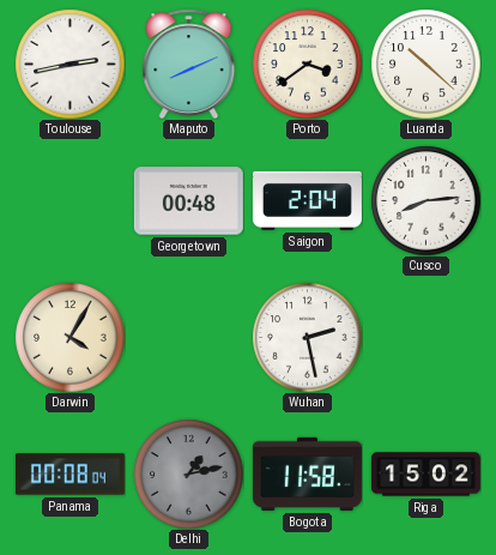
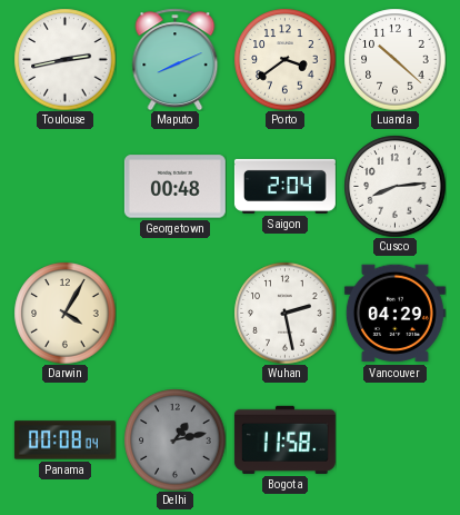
Vancouver: none -> 04:29
Riga: 15:02 -> none
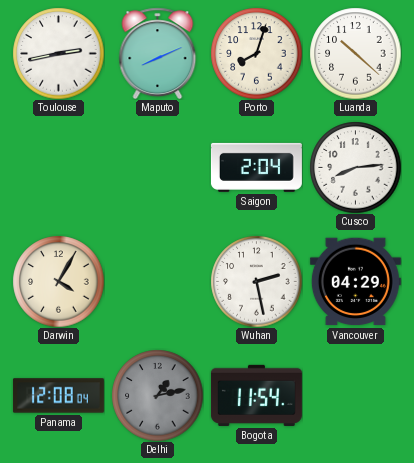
Porto: 3:39 -> 8:03
Georgetown: 00:48 -> none
Panama: 00:08 -> 12:08
Bogota: 11:58 -> 11:54
